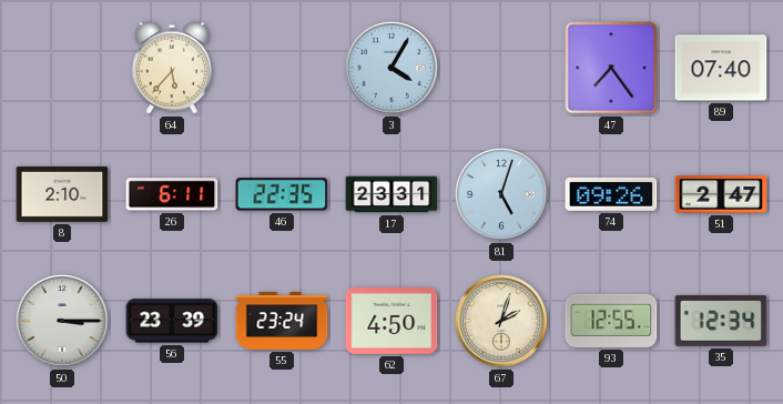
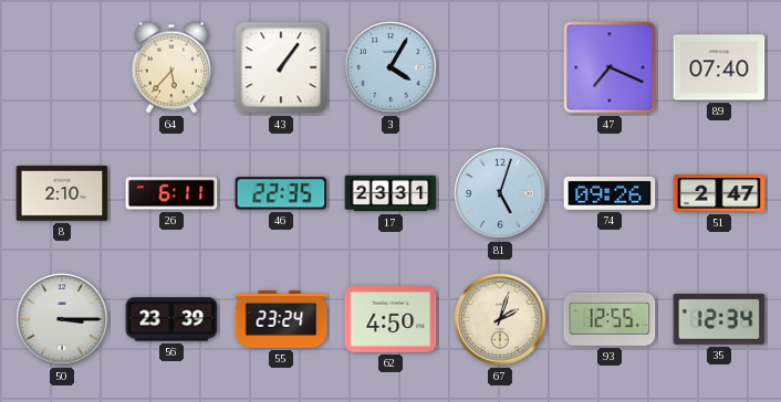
43: none -> 1:06
47: 7:24 -> 7:19
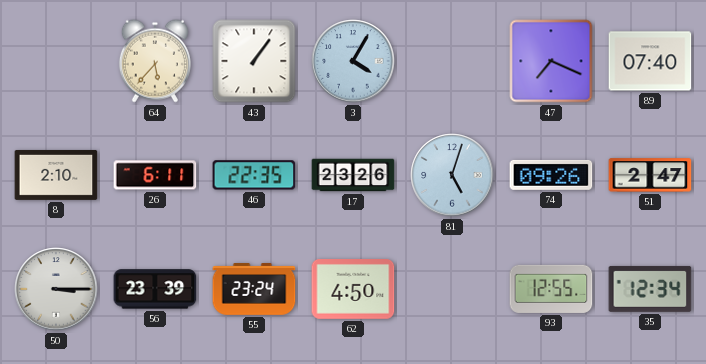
17: 23:31 -> 23:26
67: 2:03 -> none
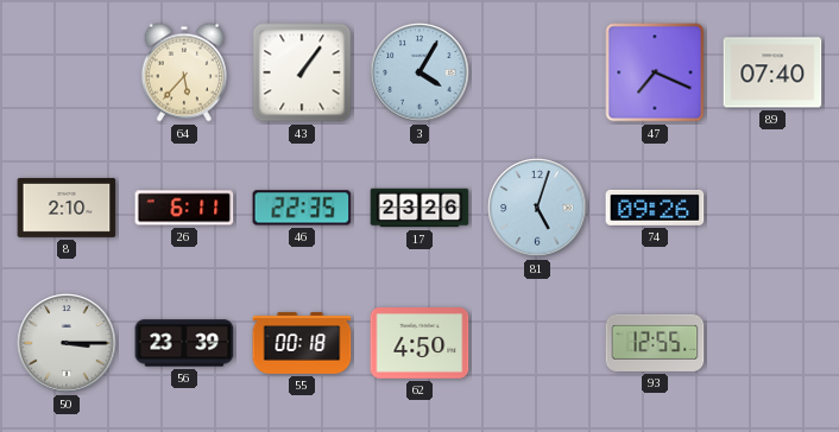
51: 2:47 -> none
55: 23:24 -> 00:18
35: 12:34 -> none
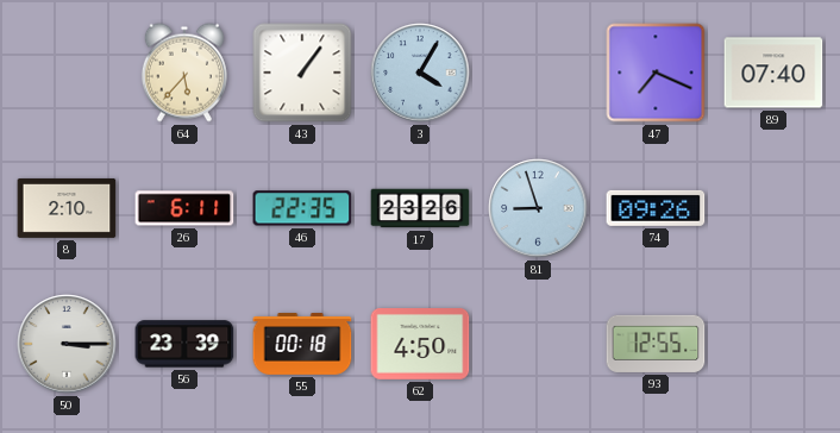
81: 5:03 -> 8:57
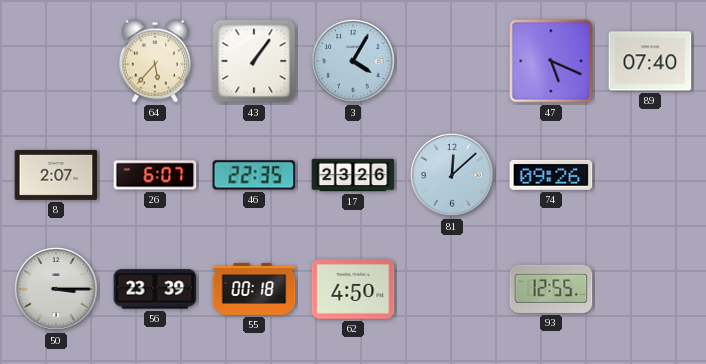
47: 7:19 -> 5:19
8: 2:10 -> 2:07
26: 6:11 -> 6:07
81: 8:57 -> 12:08
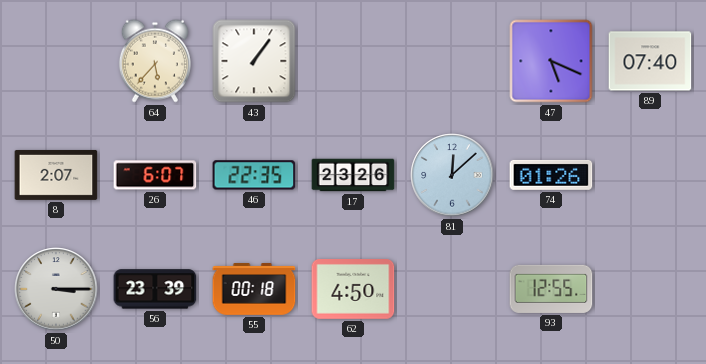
3: 4:05 -> none
74: 09:26 -> 01:26
